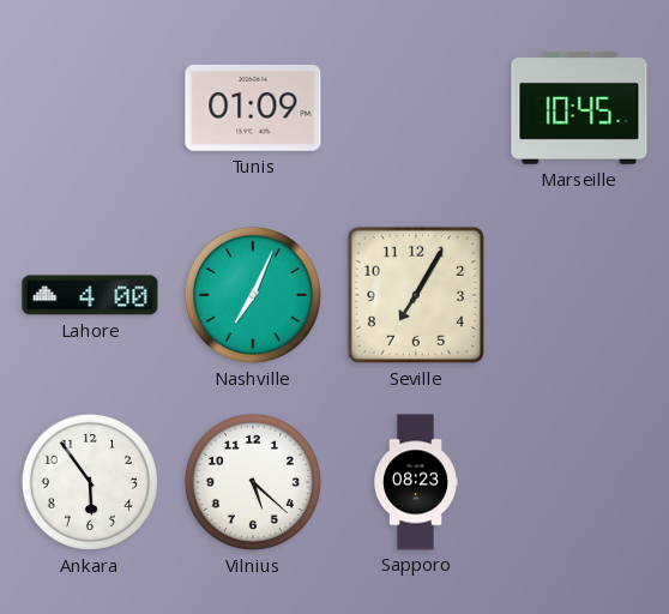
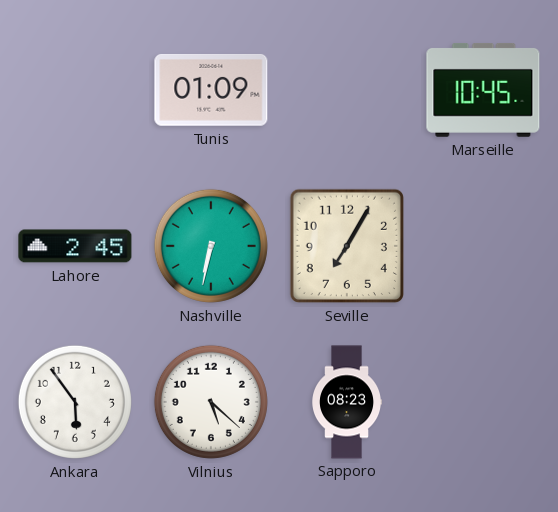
Lahore: 4:00 -> 2:45
Nashville: 7:04 -> 6:32
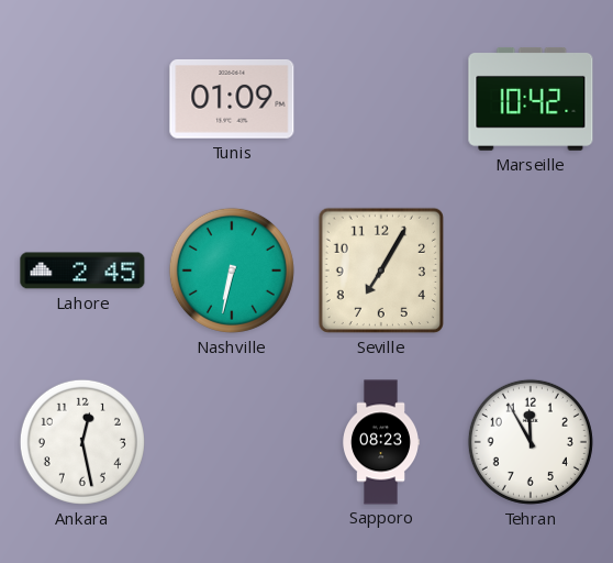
Marseille: 10:45 -> 10:42
Ankara: 5:54 -> 12:28
Vilnius: 5:22 -> none
Tehran: none -> 11:55
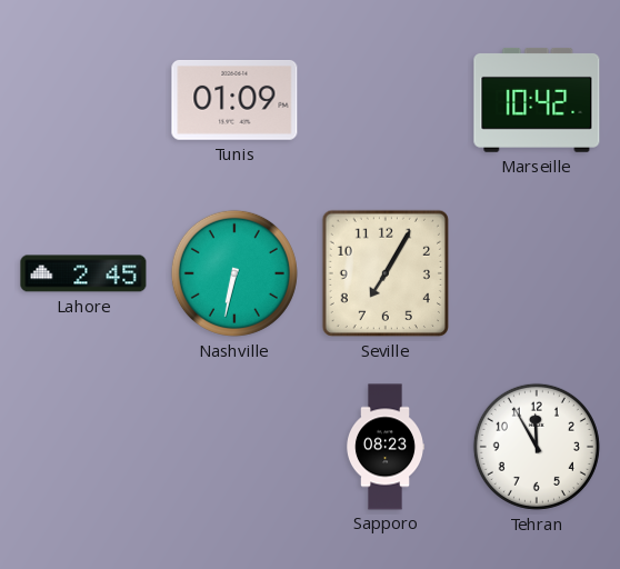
Ankara: 12:28 -> none
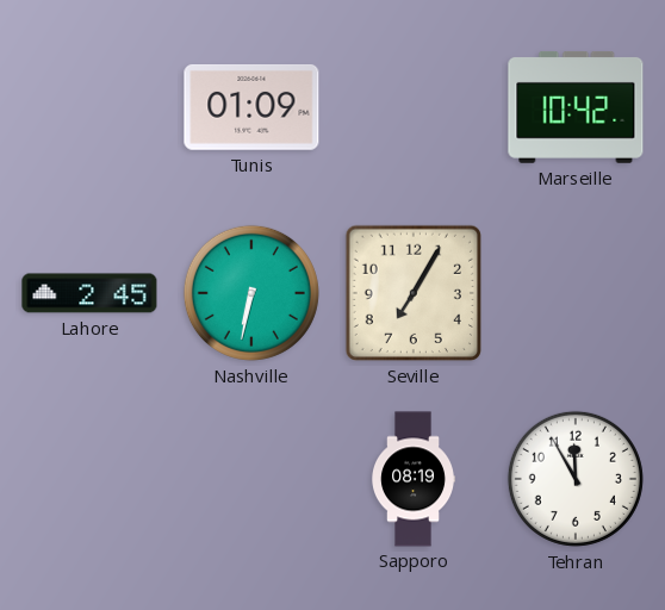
Sapporo: 08:23 -> 08:19
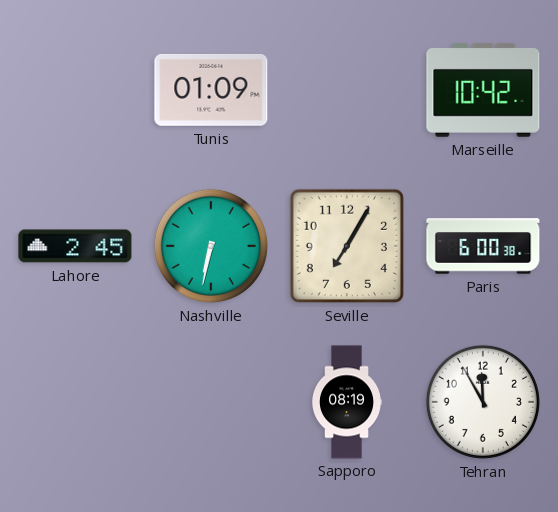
Paris: none -> 6:00
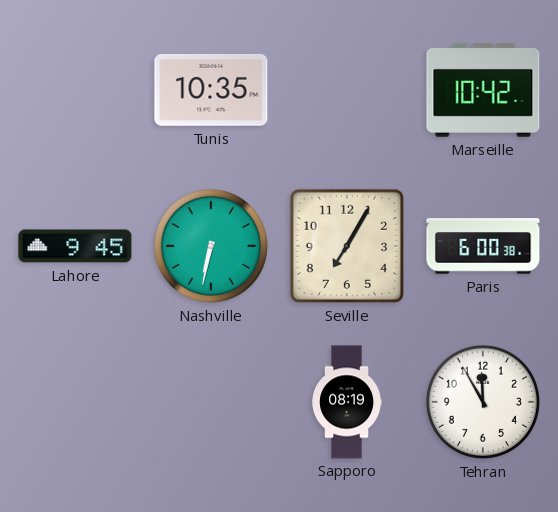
Tunis: 01:09 -> 10:35
Lahore: 2:45 -> 9:45
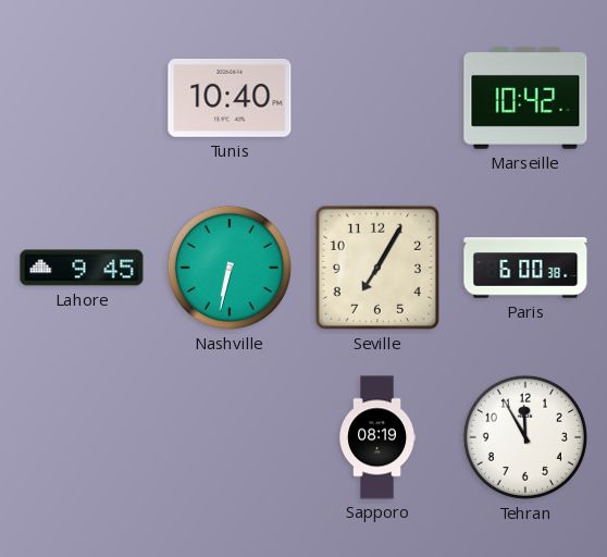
Tunis: 10:35 -> 10:40
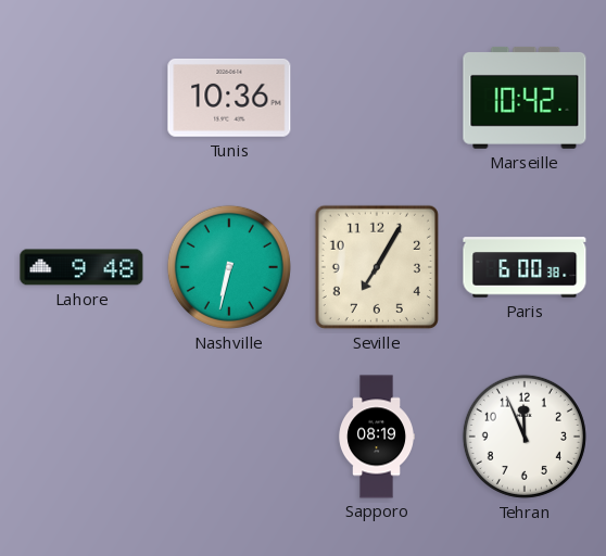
Tunis: 10:40 -> 10:36
Lahore: 9:45 -> 9:48
Tehran: 11:55 -> 11:56
